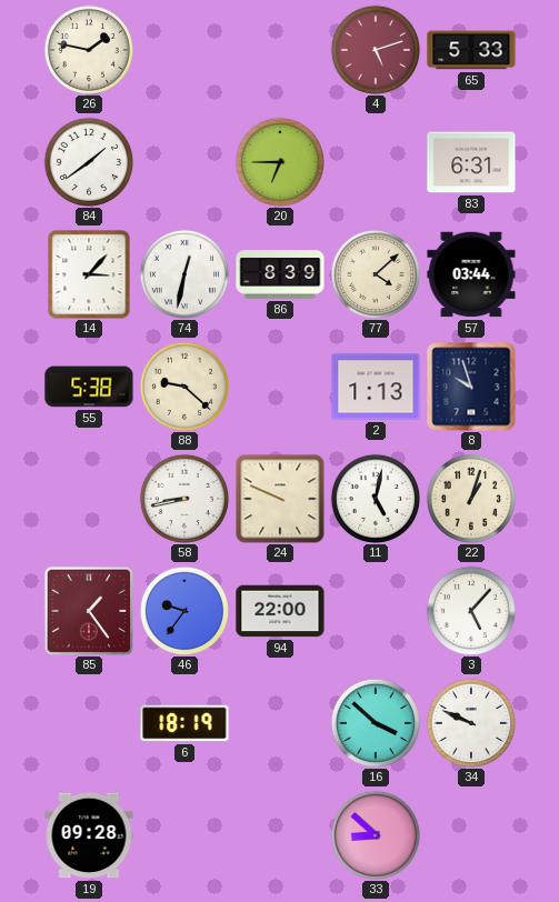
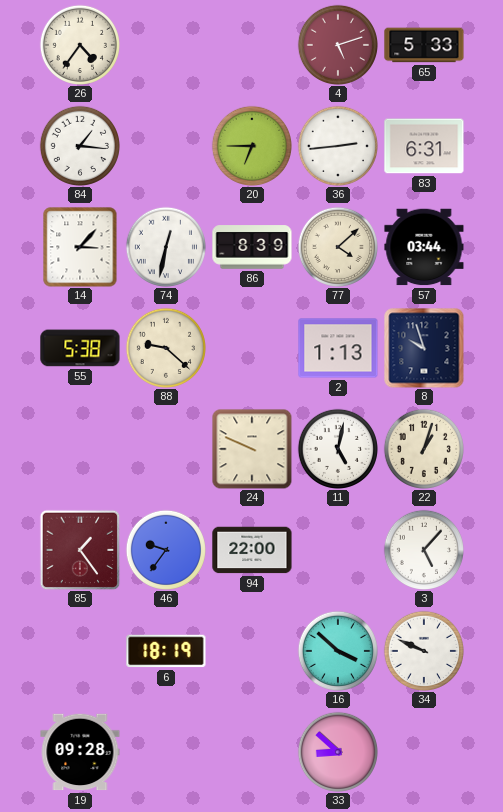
26: 1:47 -> 4:36
84: 1:39 -> 1:16
36: none -> 2:44
58: 8:43 -> none
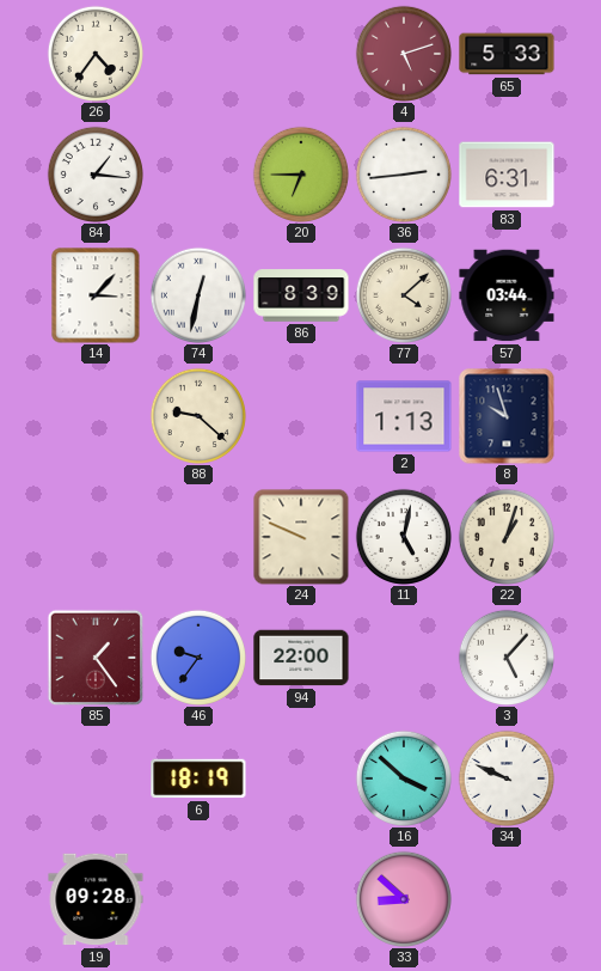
55: 5:38 -> none
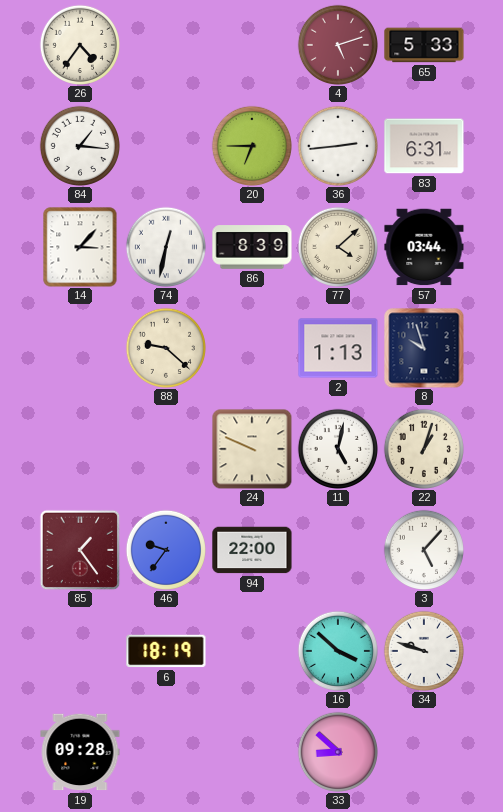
34: 9:49 -> 9:48
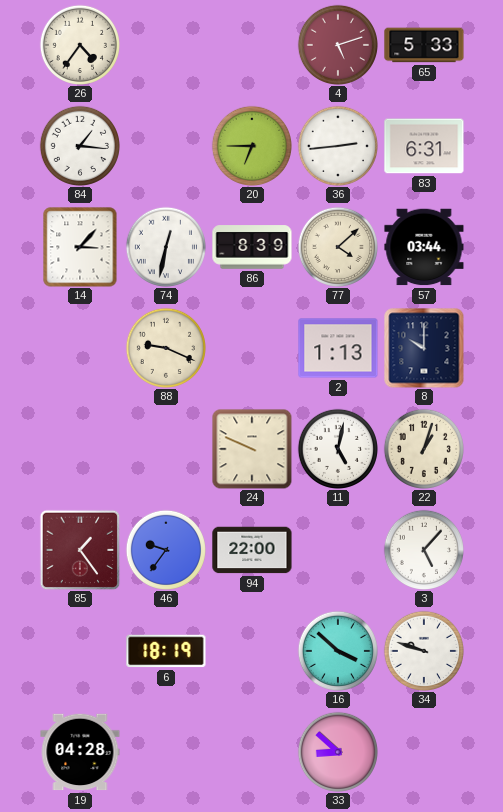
88: 9:22 -> 9:19
8: 9:57 -> 10:00
19: 09:28 -> 04:28
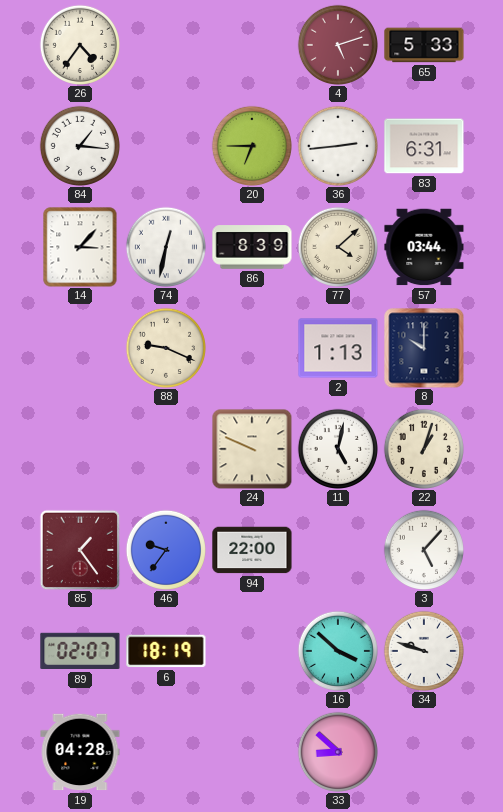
89: none -> 02:07
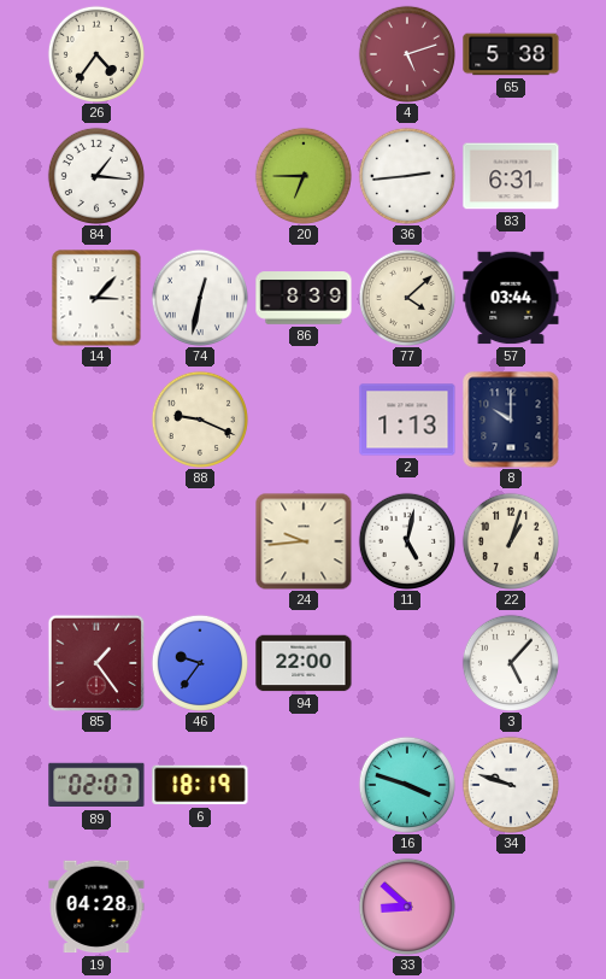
65: 5:33 -> 5:38
24: 9:49 -> 9:44
16: 3:52 -> 3:48
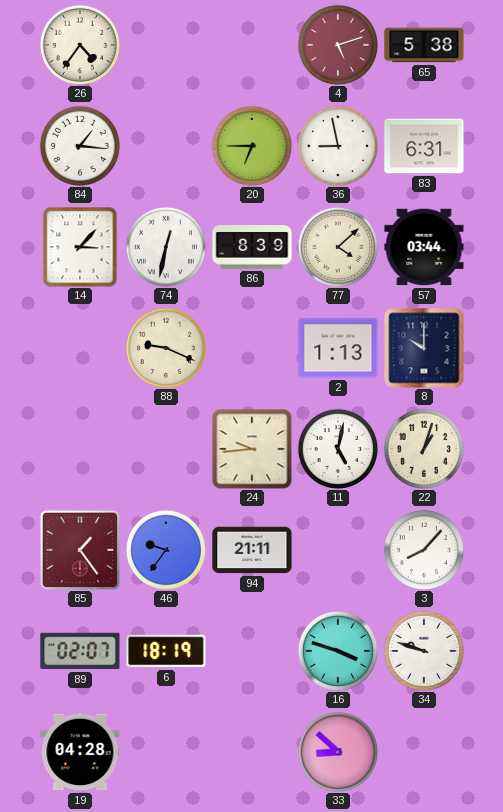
36: 2:44 -> 8:58
94: 22:00 -> 21:11
3: 5:07 -> 8:07
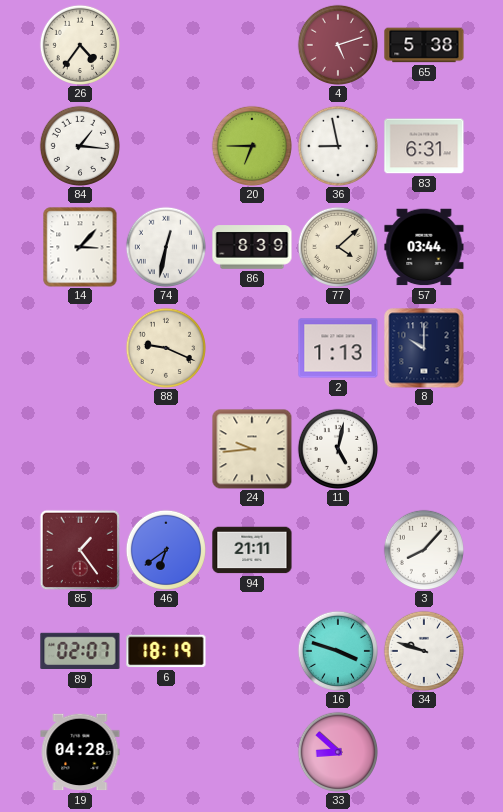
22: 1:03 -> none
46: 9:36 -> 6:39
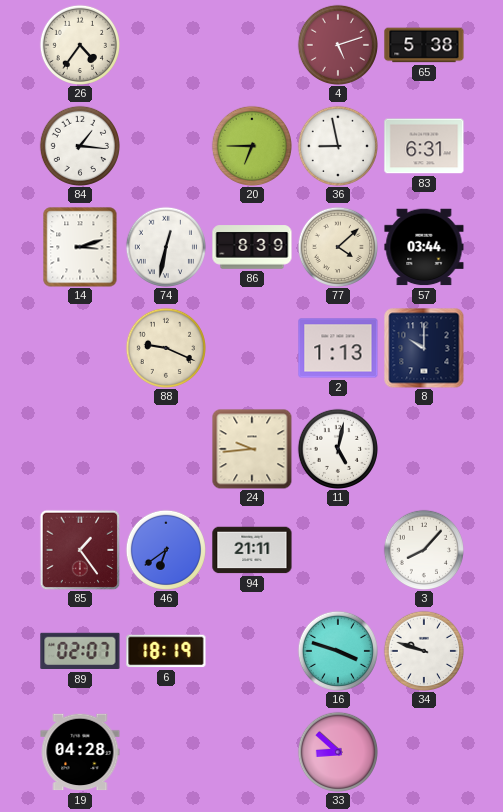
14: 3:07 -> 3:12
